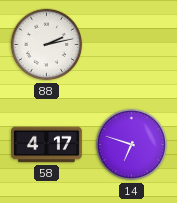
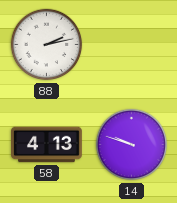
58: 4:17 -> 4:13
14: 6:48 -> 9:48
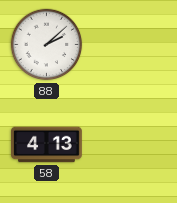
88: 2:13 -> 2:08
14: 9:48 -> none
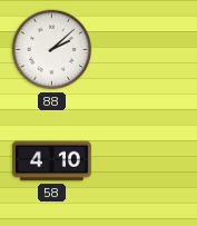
58: 4:13 -> 4:10
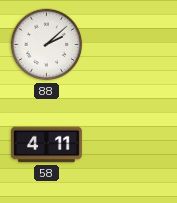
58: 4:10 -> 4:11
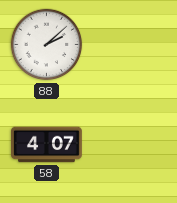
58: 4:11 -> 4:07
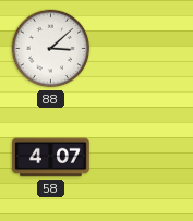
88: 2:08 -> 3:08
